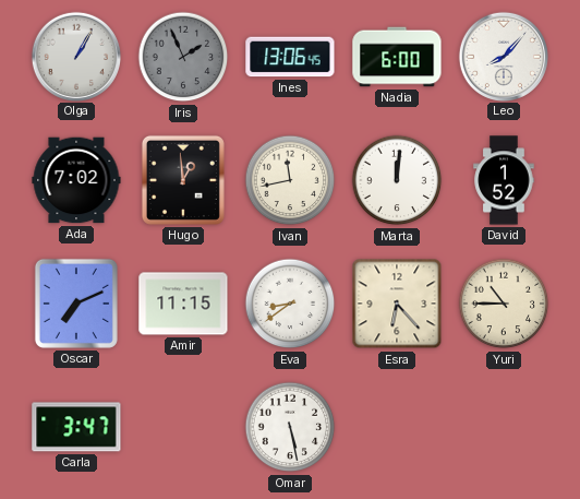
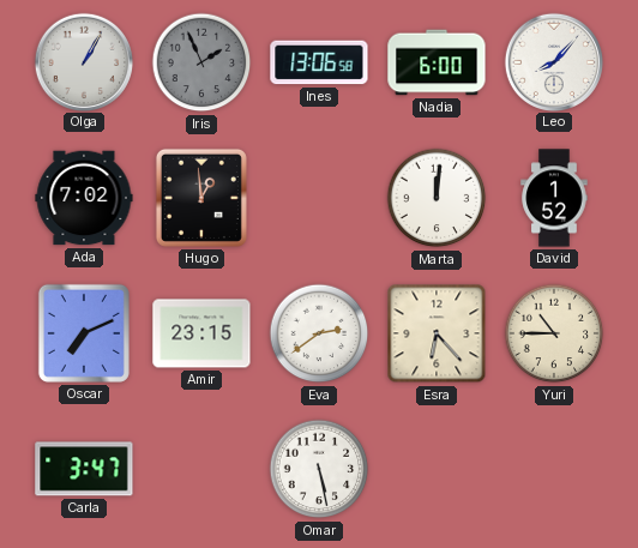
Ines: 13:06:45 -> 13:06:58
Ivan: 11:43 -> none
Amir: 11:15 -> 23:15
Eva: 8:39 -> 2:39
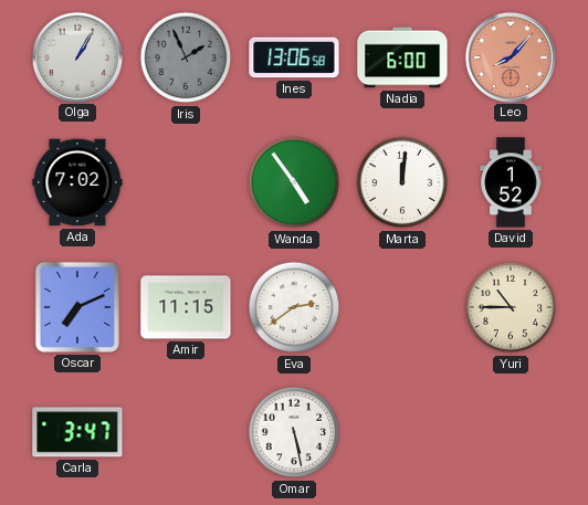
Leo dial: white -> salmon
Hugo: 12:59 -> none
Wanda: none -> 4:54
Amir: 23:15 -> 11:15
Esra: 6:23 -> none
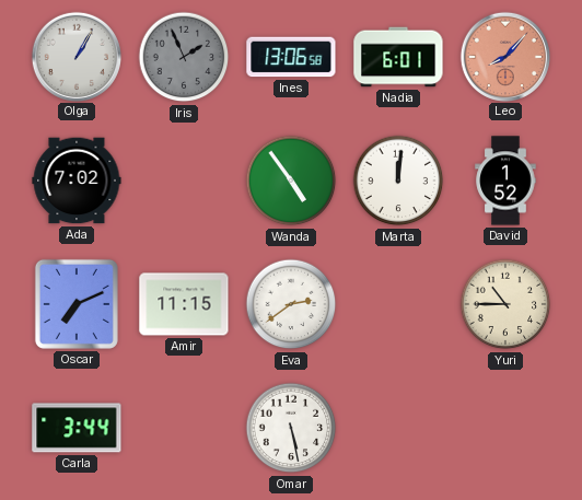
Nadia: 6:00 -> 6:01
Carla: 3:47 -> 3:44
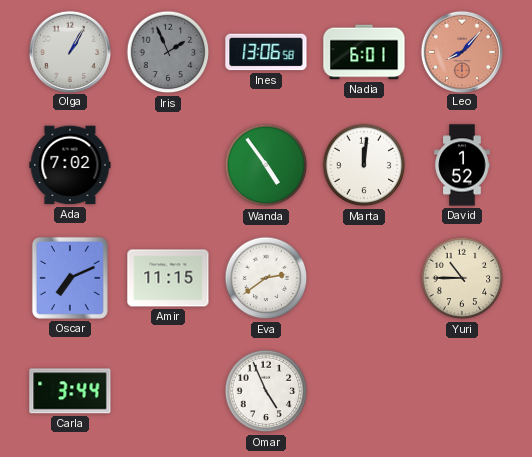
Omar: 5:28 -> 4:56
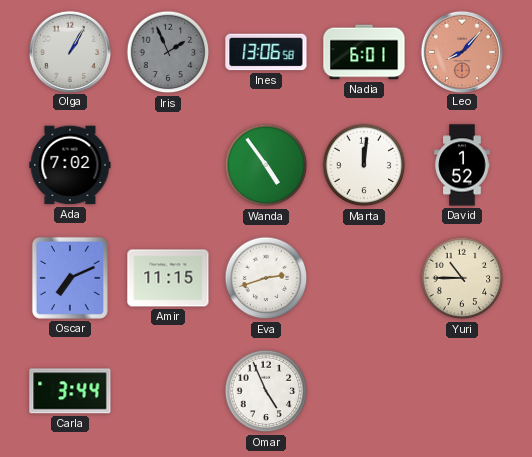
Eva: 2:39 -> 2:42
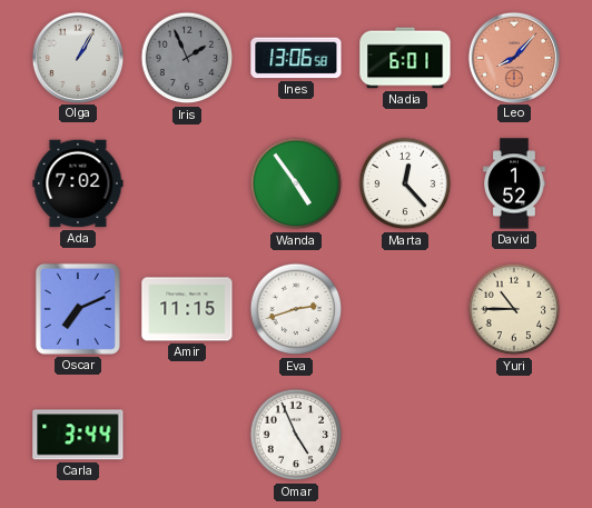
Marta: 12:01 -> 12:23
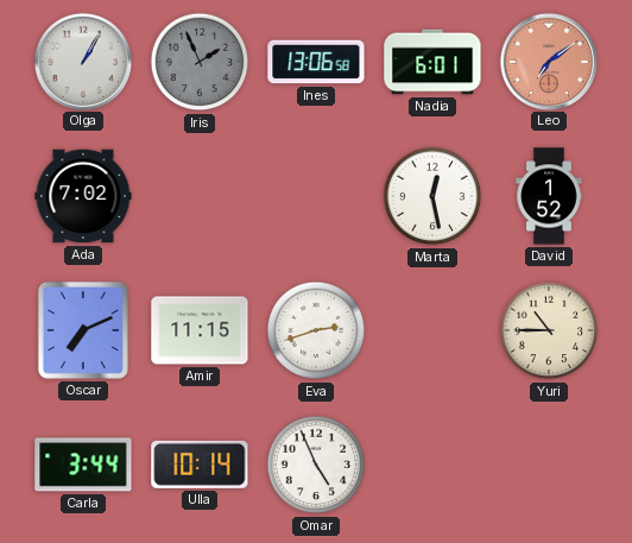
Leo: 8:07 -> 7:09
Wanda: 4:54 -> none
Marta: 12:23 -> 12:28
Ulla: none -> 10:14
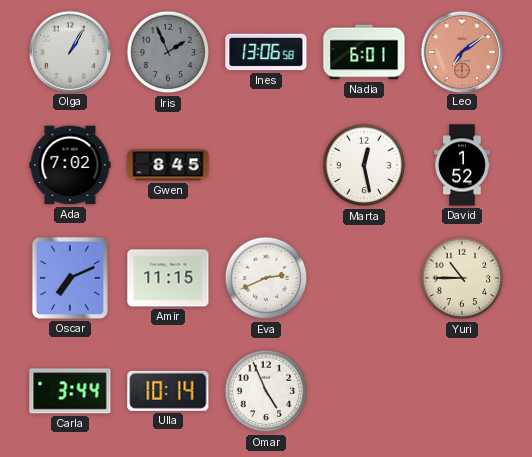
Gwen: none -> 8:45
Eva: 2:42 -> 2:41
